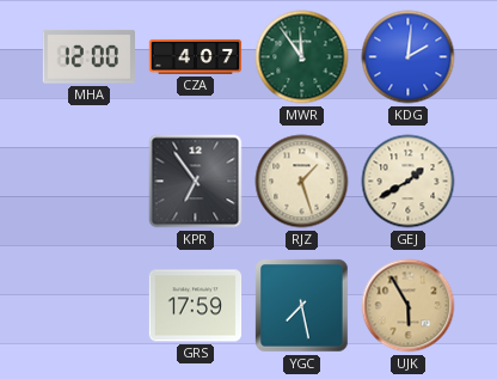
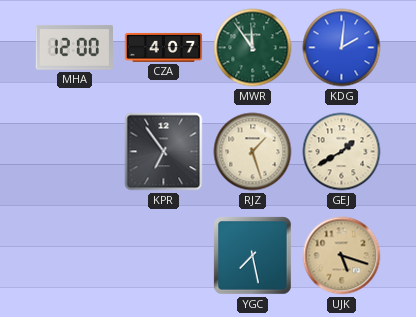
GRS: 17:59 -> none
UJK: 5:55 -> 5:18
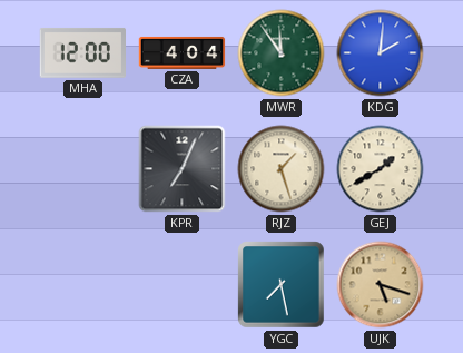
CZA: 4:07 -> 4:04
KPR: 6:54 -> 7:04
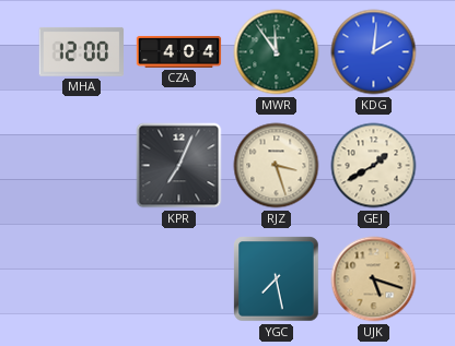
RJZ: 1:27 -> 3:27
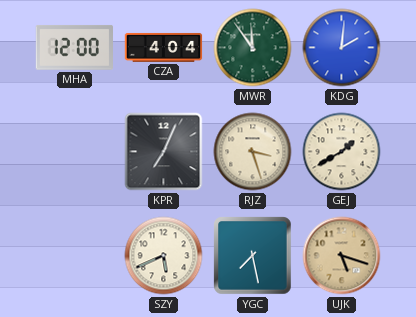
SZY: none -> 5:41
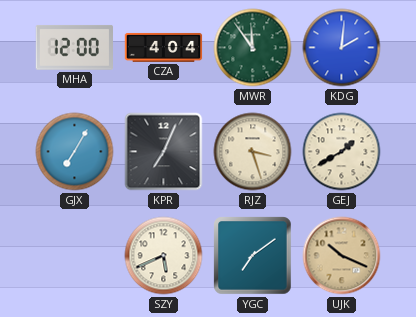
GJX: none -> 7:05
YGC: 7:28 -> 7:09
UJK: 5:18 -> 10:19
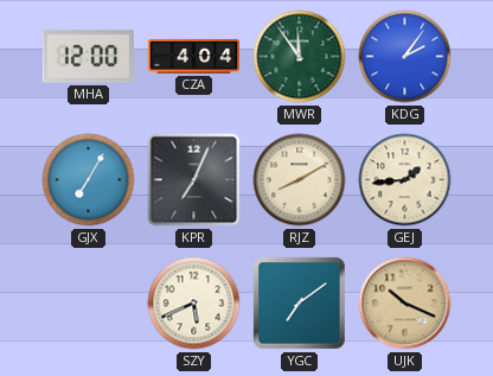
KDG: 2:01 -> 2:06
RJZ: 3:27 -> 8:10
GEJ: 1:40 -> 1:44
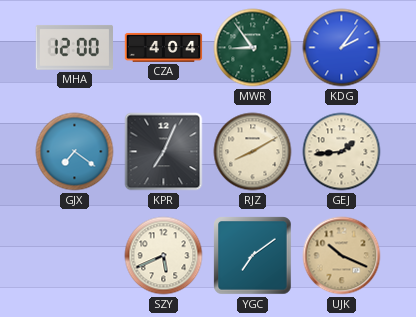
MWR: 11:54 -> 8:54
GJX: 7:05 -> 7:21
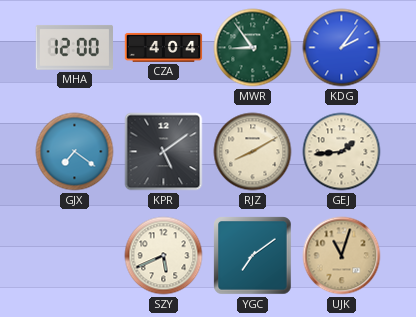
KPR: 7:04 -> 5:09
UJK: 10:19 -> 11:03
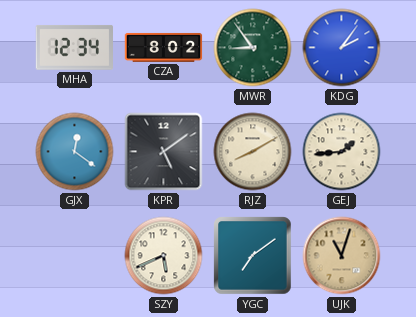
MHA: 12:00 -> 12:34
CZA: 4:04 -> 8:02
GJX: 7:21 -> 12:21
